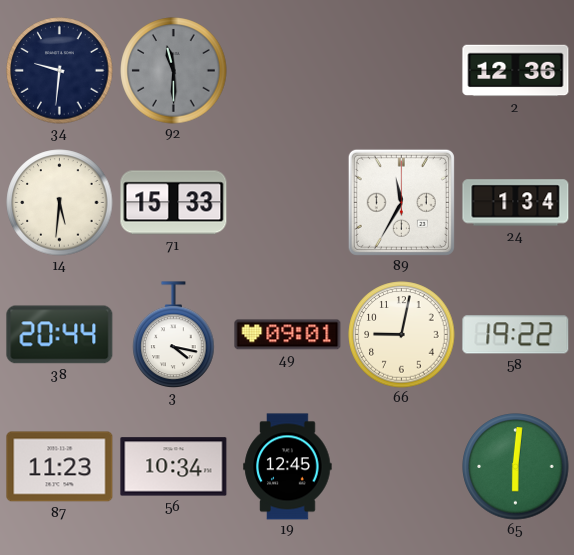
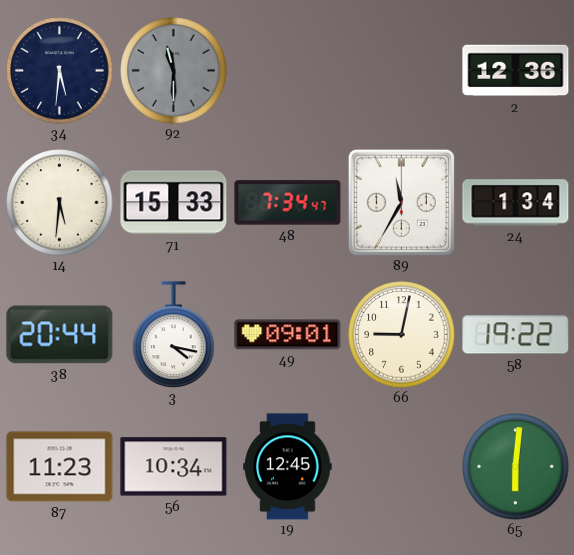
34: 9:31 -> 5:31
48: none -> 7:34
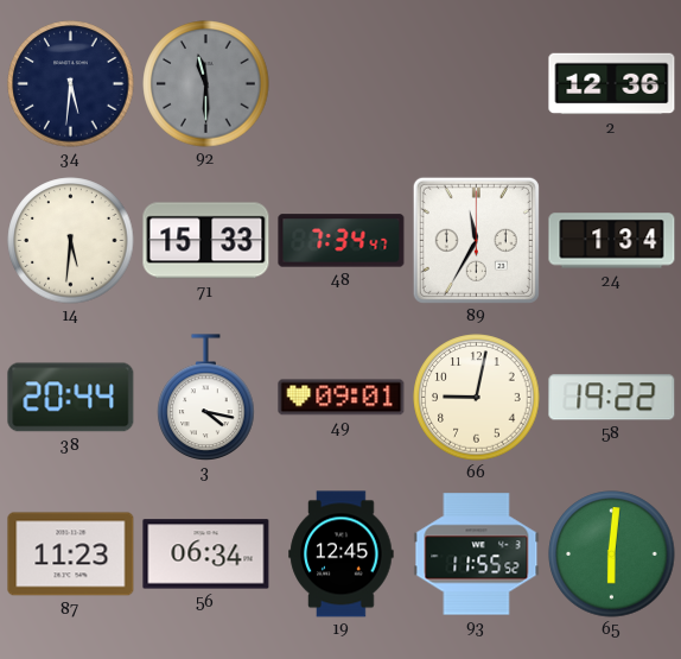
56: 10:34 -> 06:34
93: none -> 11:55
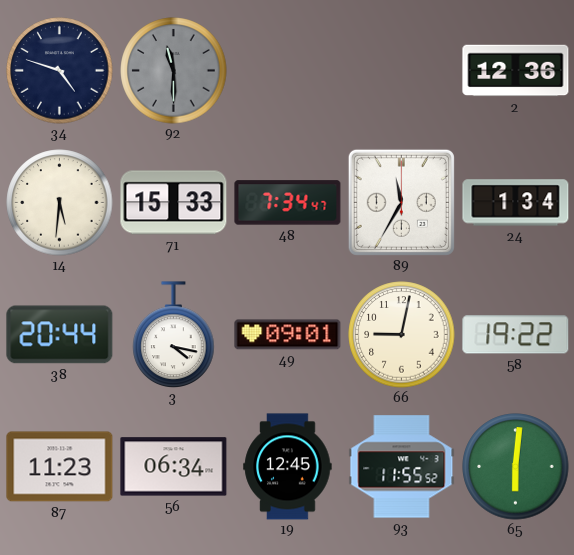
34: 5:31 -> 4:48
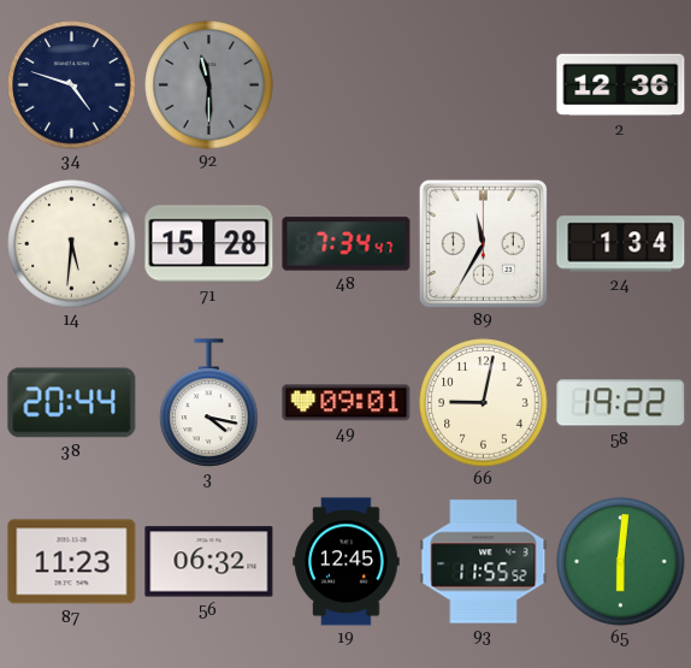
71: 15:33 -> 15:28
56: 06:34 -> 06:32
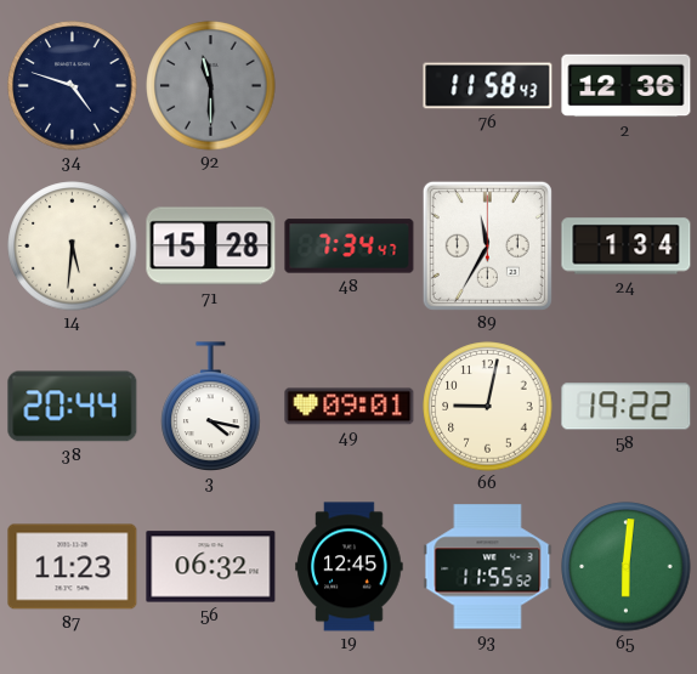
76: none -> 11:58
